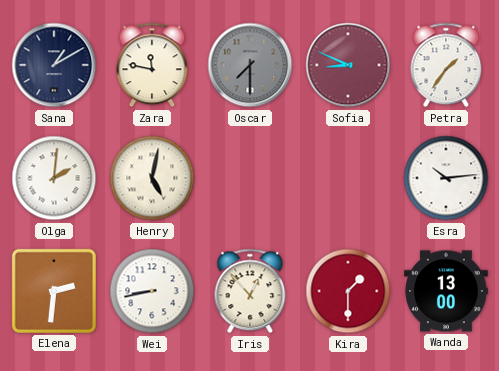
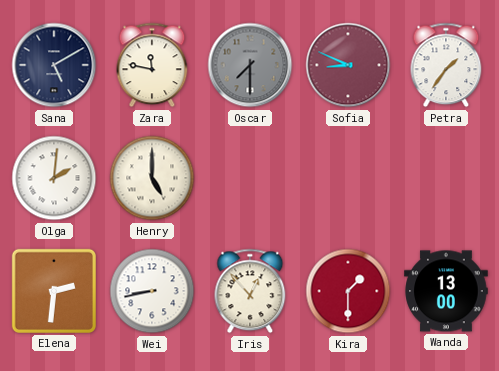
Sana: 1:10 -> 5:10
Henry: 5:02 -> 5:00
Esra: 10:14 -> none
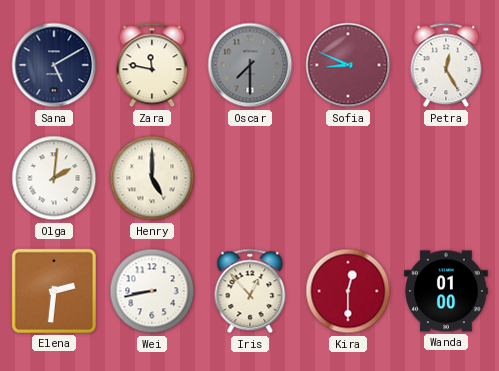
Petra: 1:36 -> 12:25
Kira: 1:30 -> 12:30
Wanda: 13:00 -> 01:00
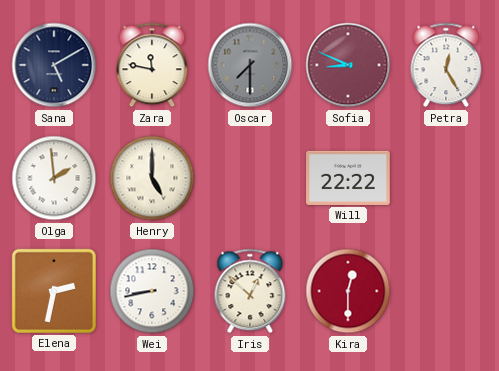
Olga: 2:01 -> 1:59
Will: none -> 22:22
Elena: 2:31 -> 2:32
Iris: 12:53 -> 12:52
Wanda: 01:00 -> none
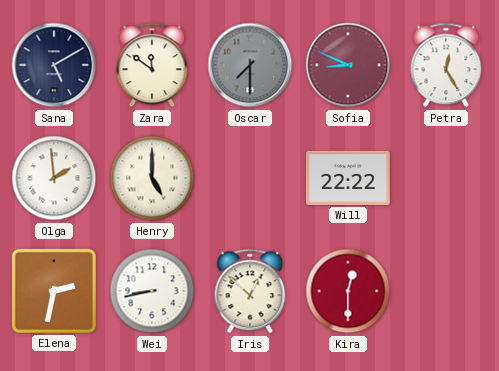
Zara: 11:47 -> 11:51
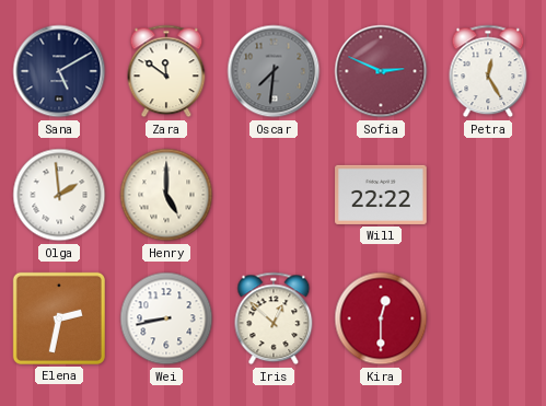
Oscar: 7:30 -> 7:31
Sofia: 8:49 -> 2:49
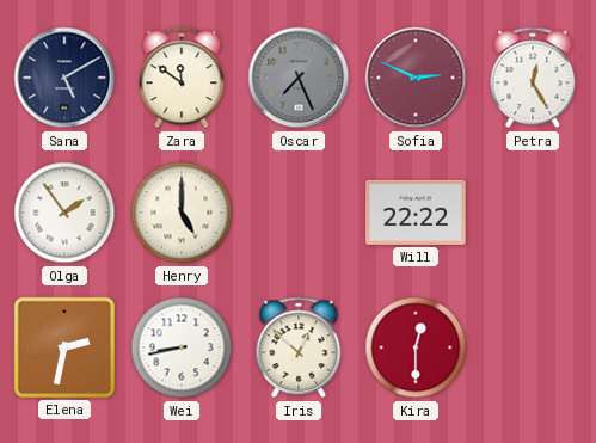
Oscar: 7:31 -> 7:26
Olga: 1:59 -> 1:54
